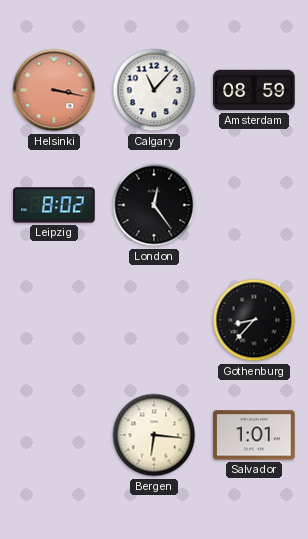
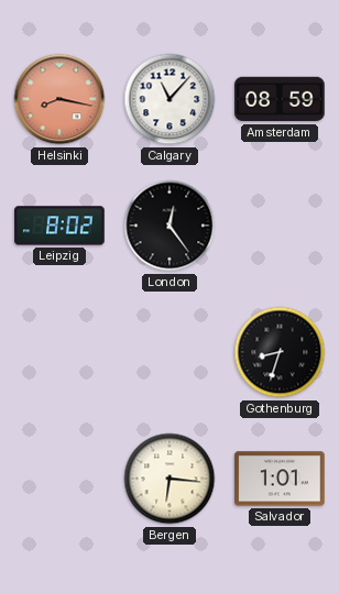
Helsinki: 3:17 -> 8:17
Gothenburg: 8:37 -> 8:33
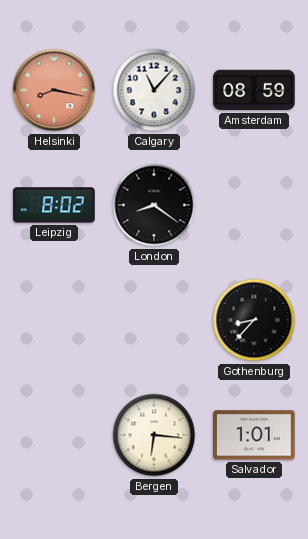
London: 12:24 -> 8:21
Gothenburg: 8:33 -> 8:37
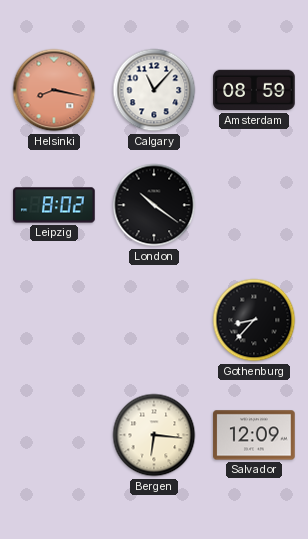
London: 8:21 -> 10:21
Salvador: 1:01 -> 12:09
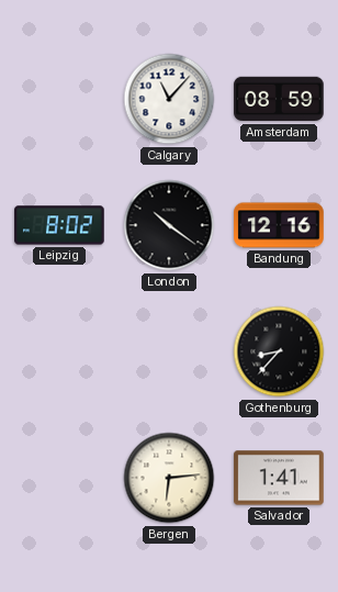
Helsinki: 8:17 -> none
Bandung: none -> 12:16
Bergen: 6:16 -> 6:14
Salvador: 12:09 -> 1:41
